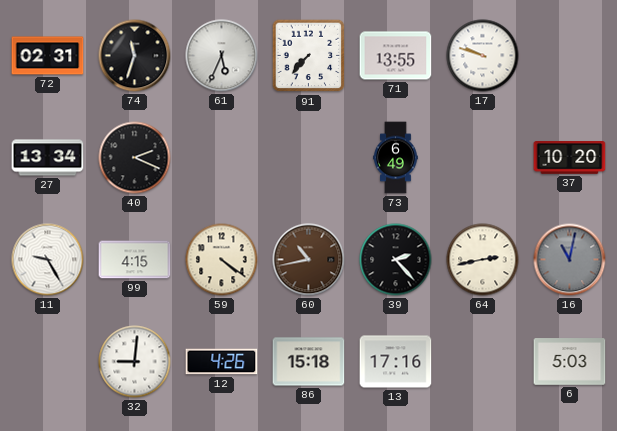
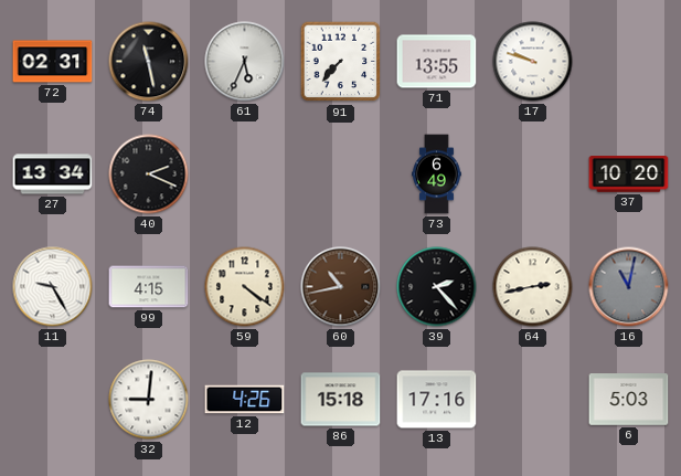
74: 11:33 -> 11:28
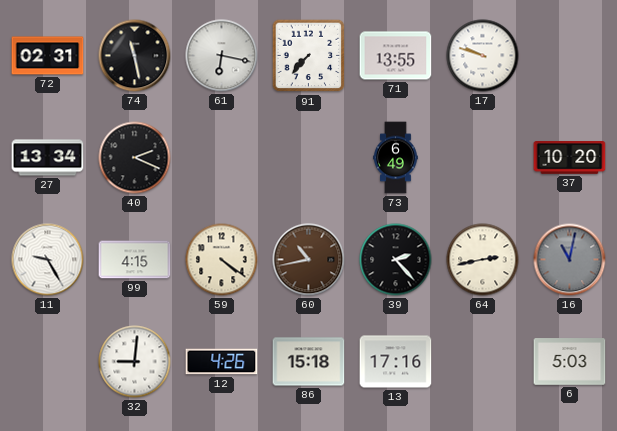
61: 5:34 -> 6:17
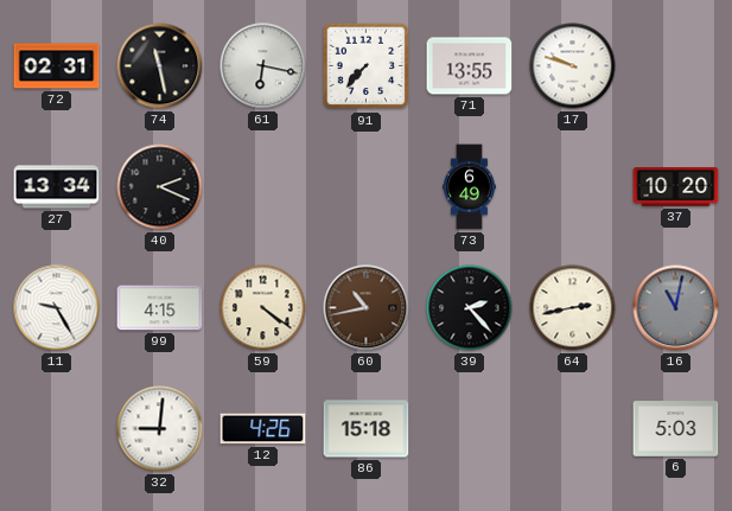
13: 17:16 -> none
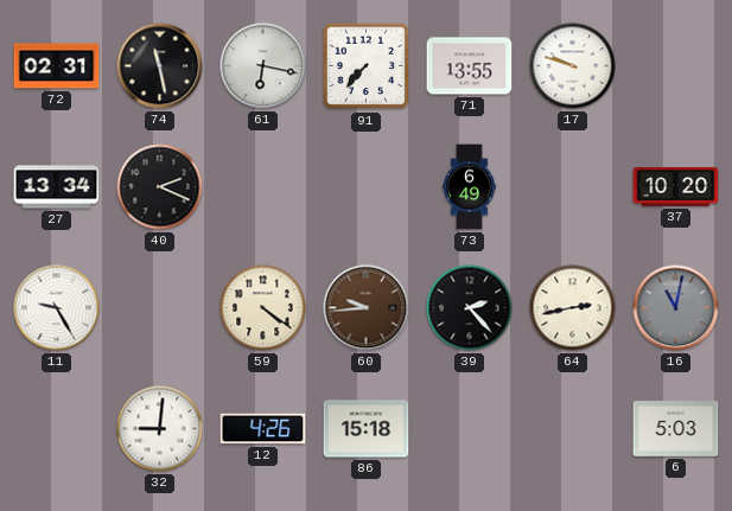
99: 4:15 -> none
60: 10:43 -> 9:44
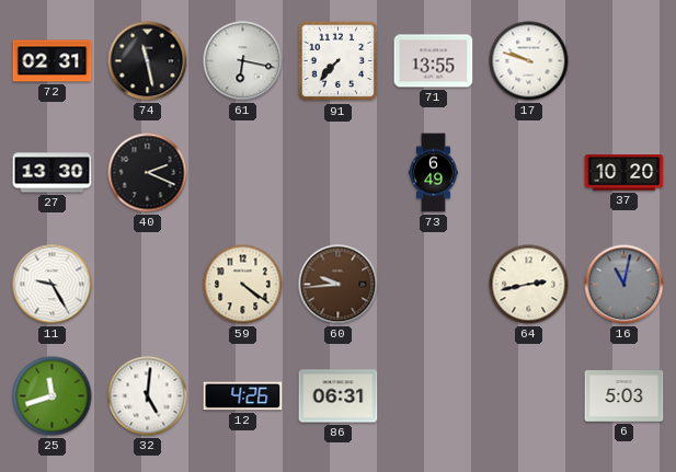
27: 13:34 -> 13:30
39: 2:23 -> none
25: none -> 11:42
32: 9:01 -> 5:01
86: 15:18 -> 06:31
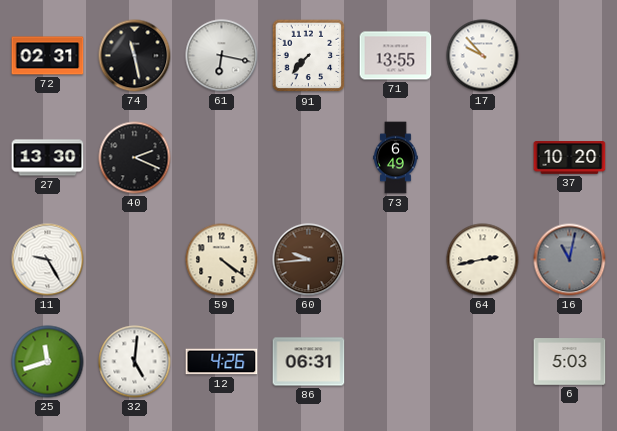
17: 9:48 -> 9:53
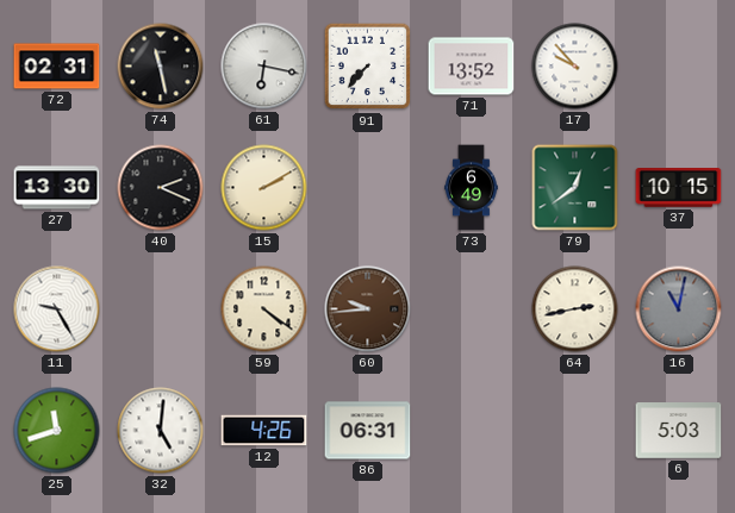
71: 13:55 -> 13:52
15: none -> 2:10
79: none -> 12:39
37: 10:20 -> 10:15
